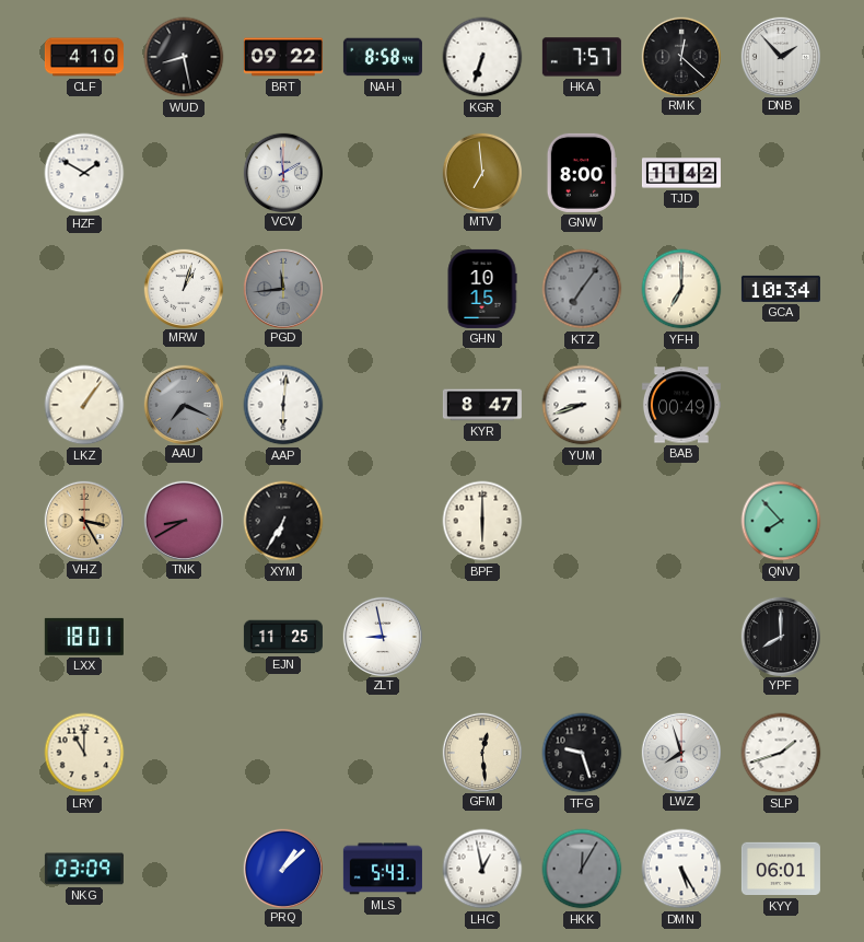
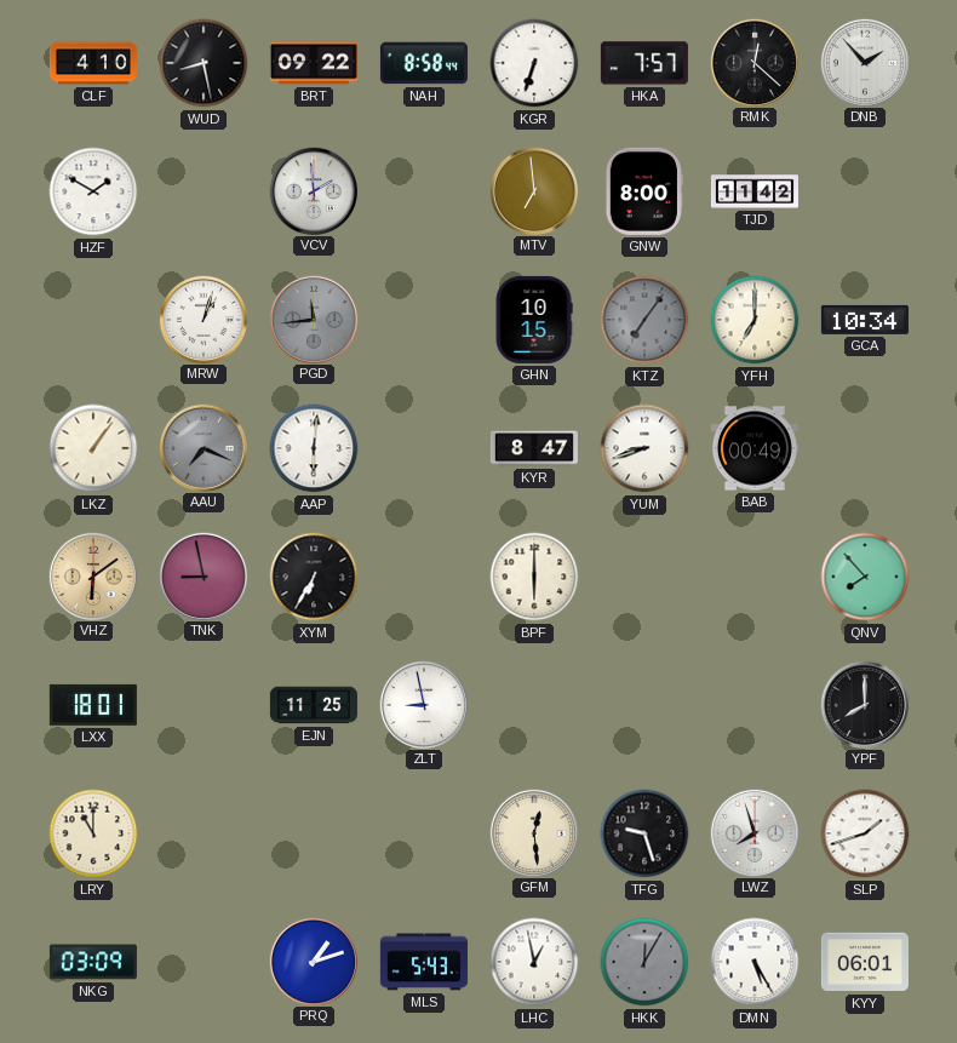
VHZ: 3:25 -> 6:09
TNK: 8:40 -> 8:58
PRQ: 1:08 -> 1:12
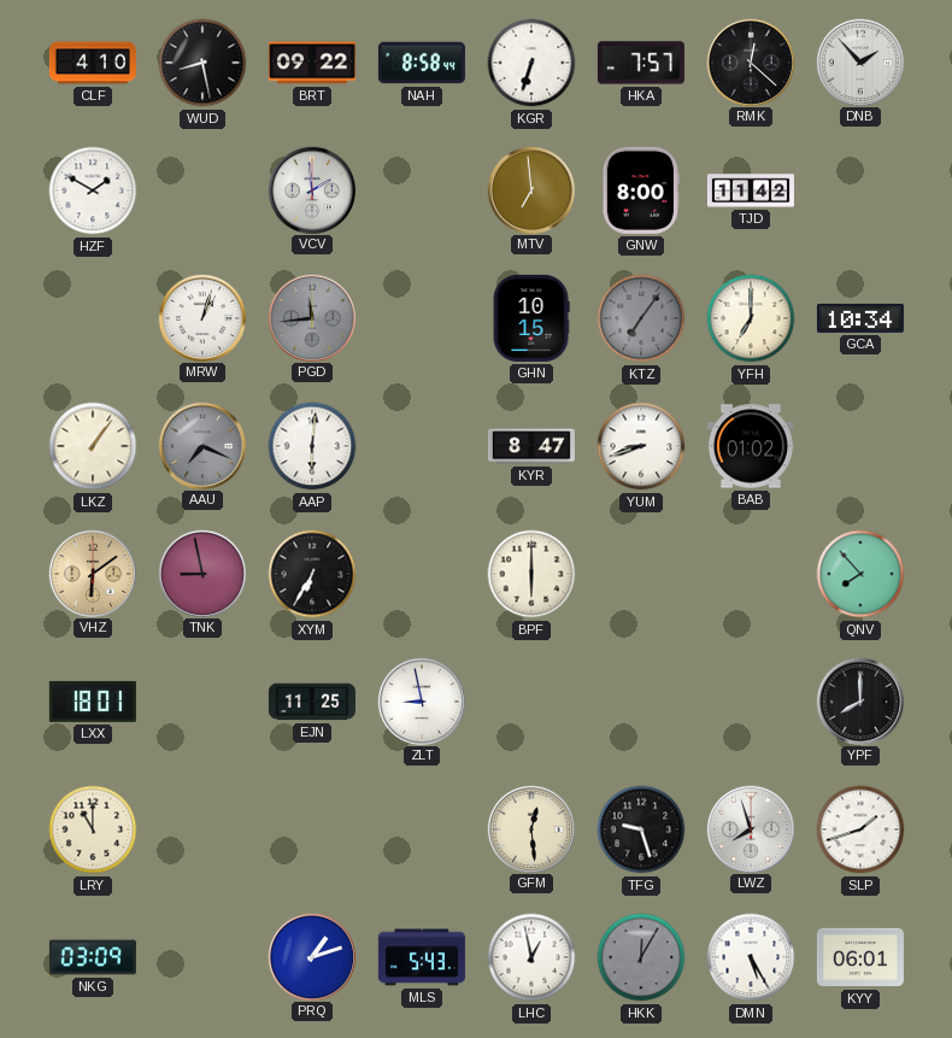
BAB: 00:49 -> 01:02
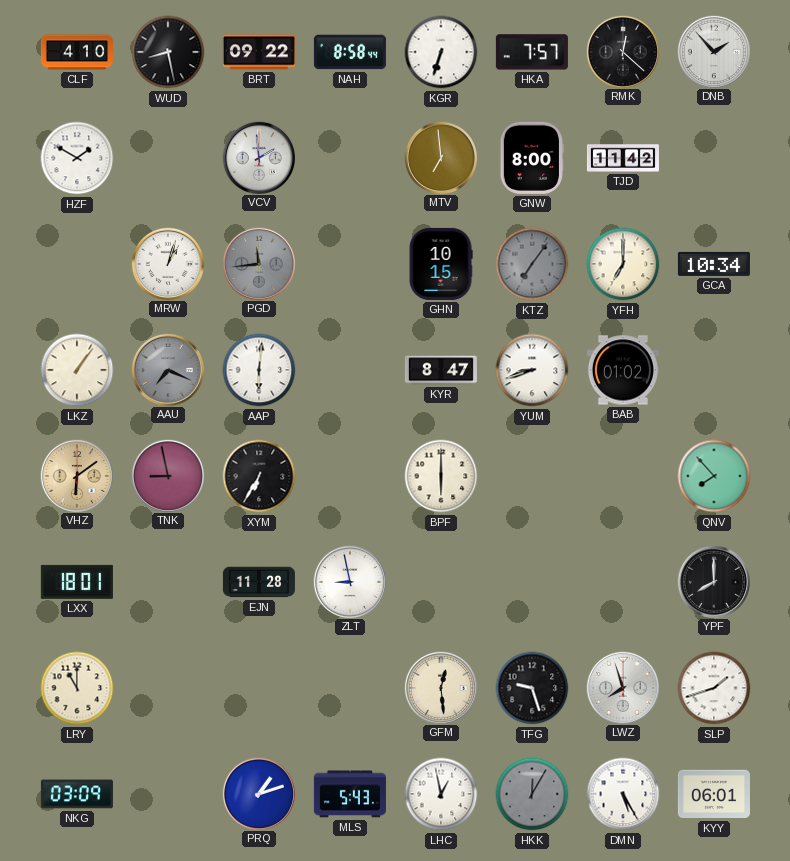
EJN: 11:25 -> 11:28
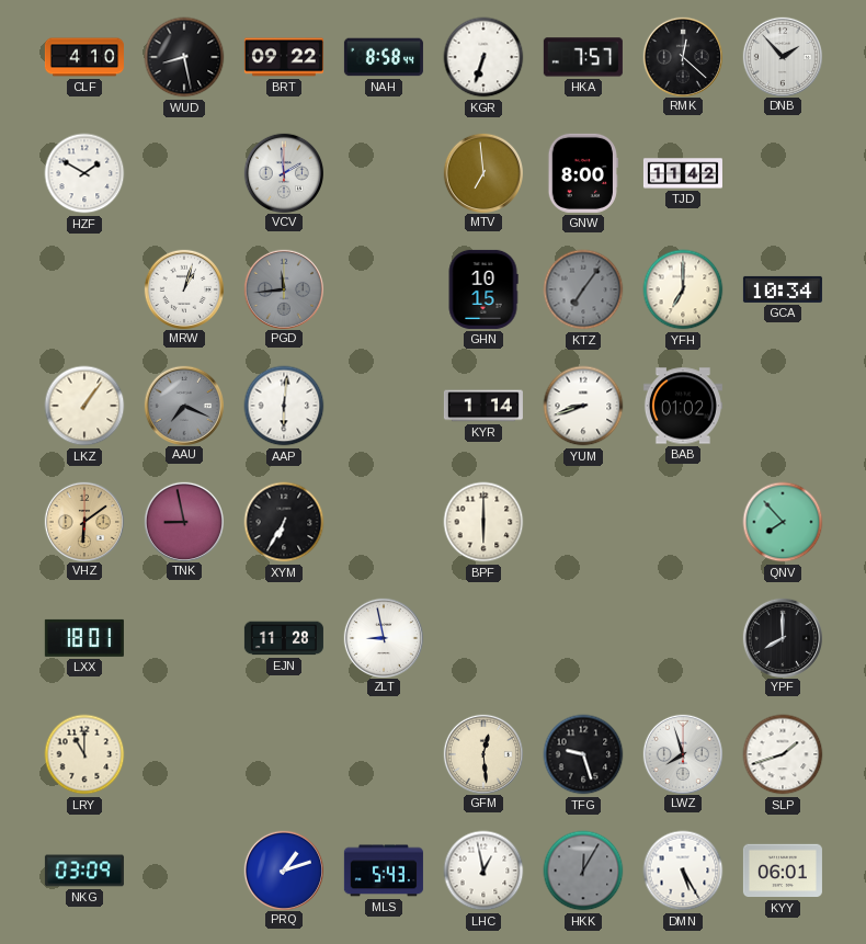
KYR: 8:47 -> 1:14
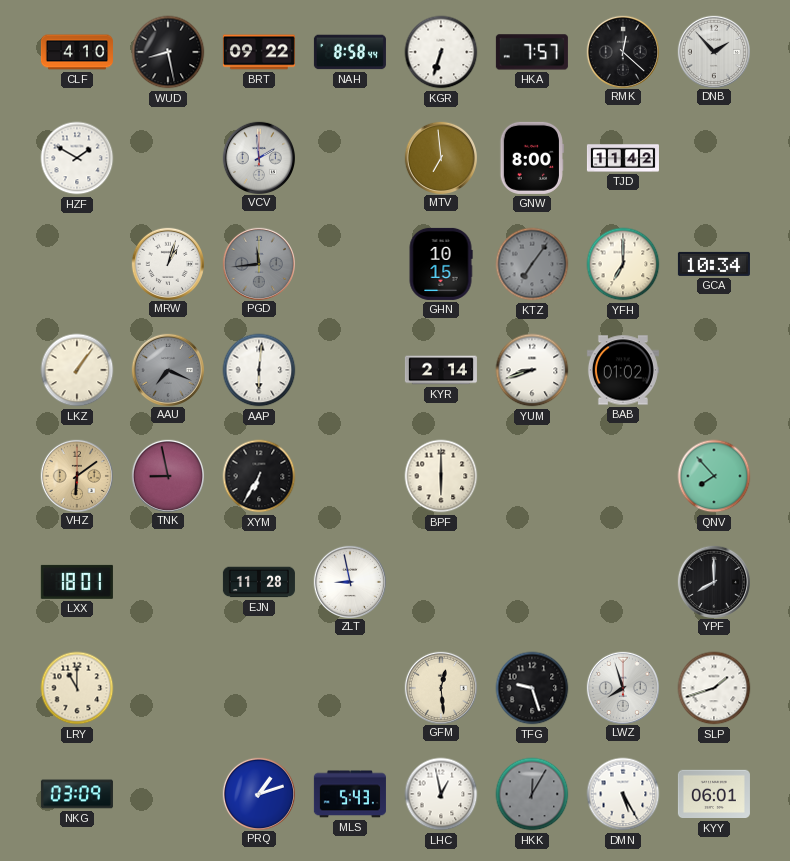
KYR: 1:14 -> 2:14
